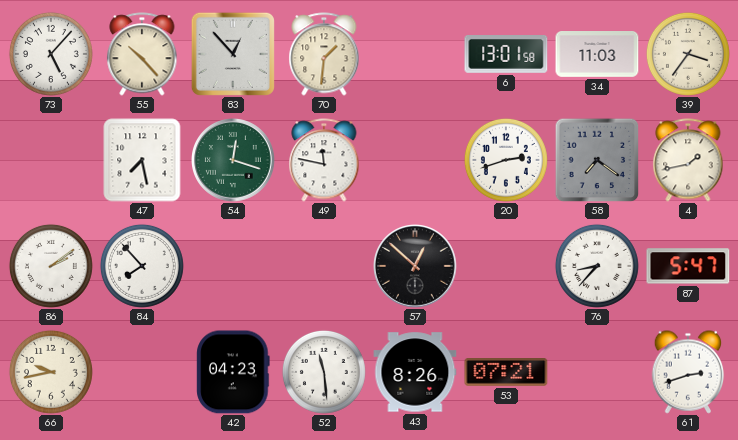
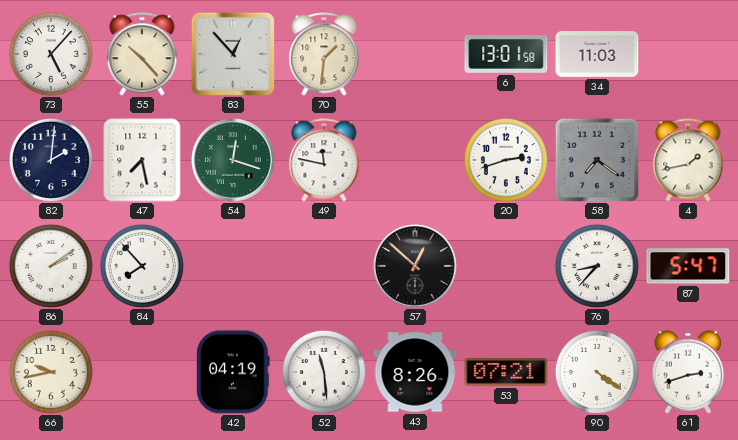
39: 3:36 -> none
82: none -> 2:01
42: 04:23 -> 04:19
90: none -> 4:21
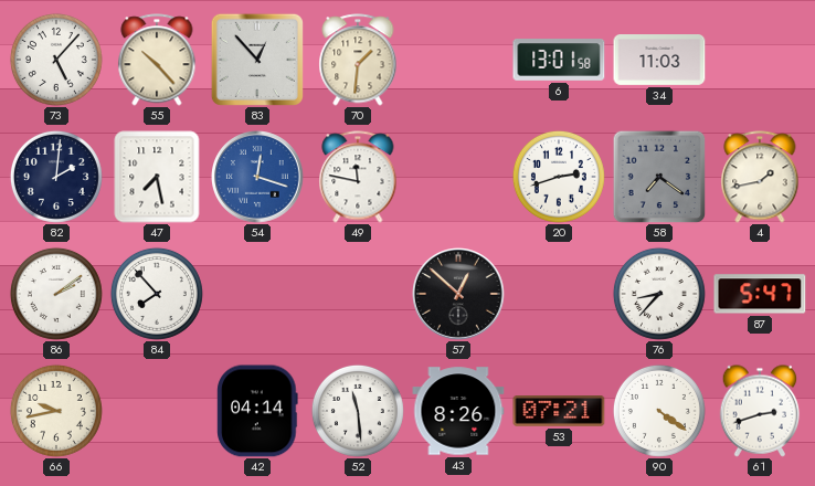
54 dial: green -> blue
42: 04:19 -> 04:14
